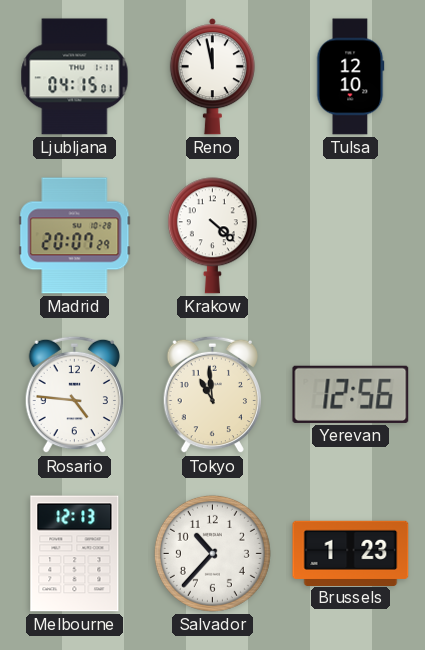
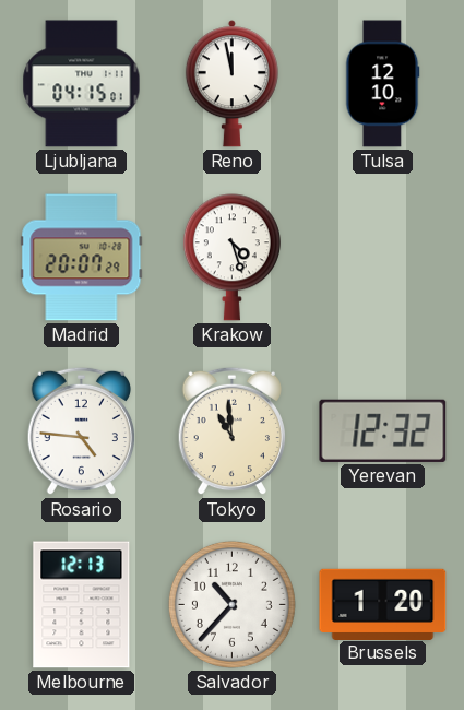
Krakow: 4:22 -> 4:27
Yerevan: 12:56 -> 12:32
Brussels: 1:23 -> 1:20
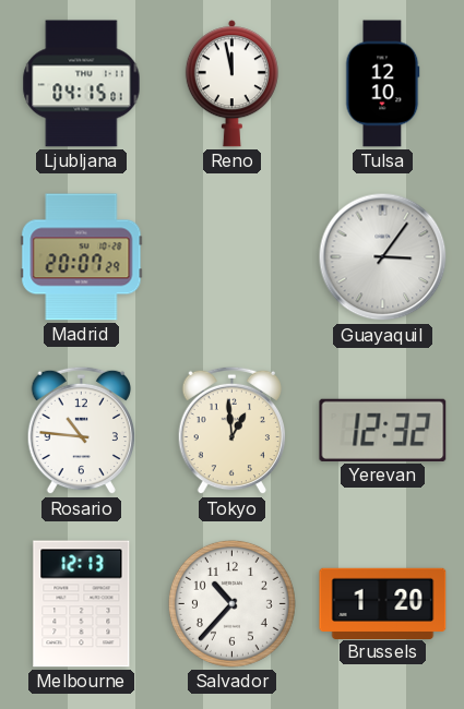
Krakow: 4:27 -> none
Guayaquil: none -> 3:06
Rosario: 4:46 -> 10:46
Tokyo: 10:59 -> 12:59
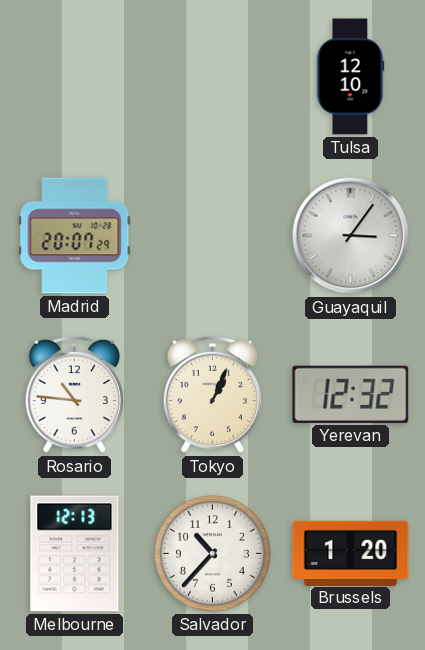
Ljubljana: 04:15 -> none
Reno: 11:58 -> none
Tokyo: 12:59 -> 1:04
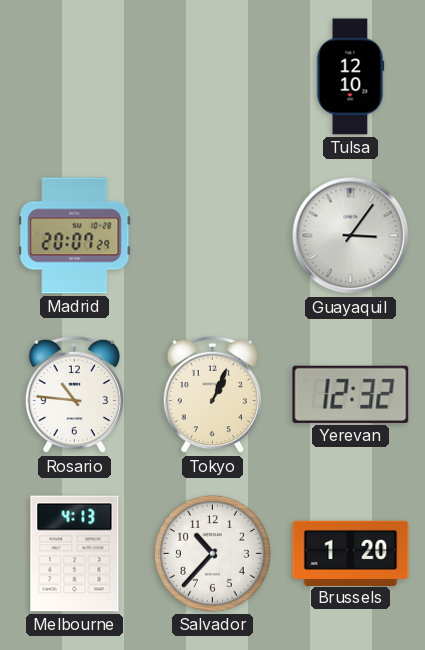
Melbourne: 12:13 -> 4:13
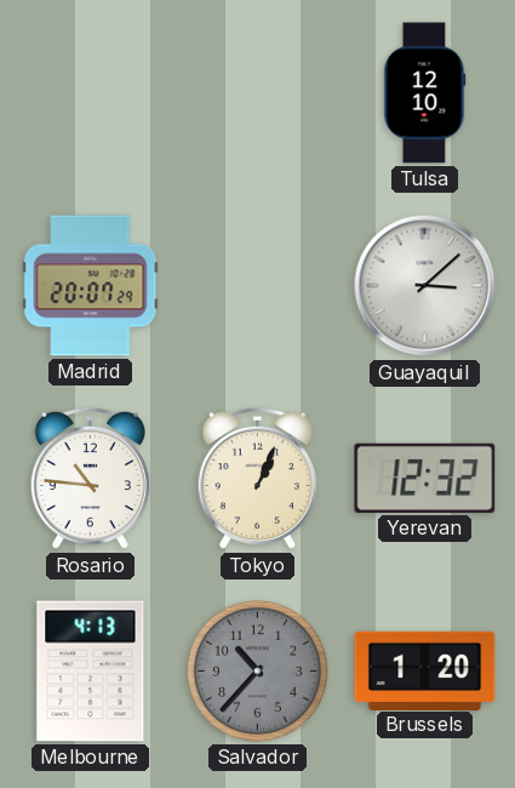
Guayaquil: 3:06 -> 3:08
Salvador dial: white -> grey
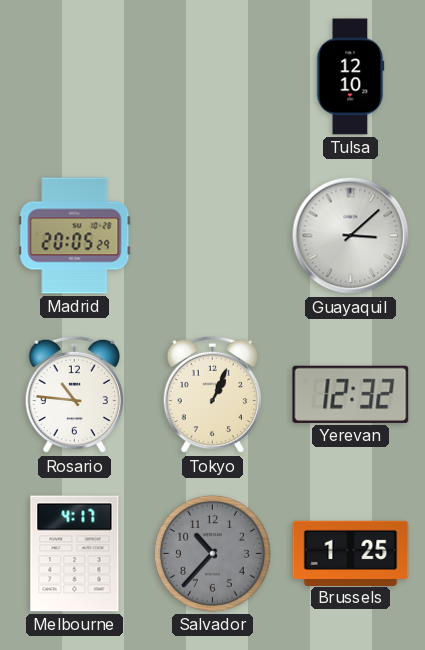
Madrid: 20:07 -> 20:05
Melbourne: 4:13 -> 4:17
Brussels: 1:20 -> 1:25
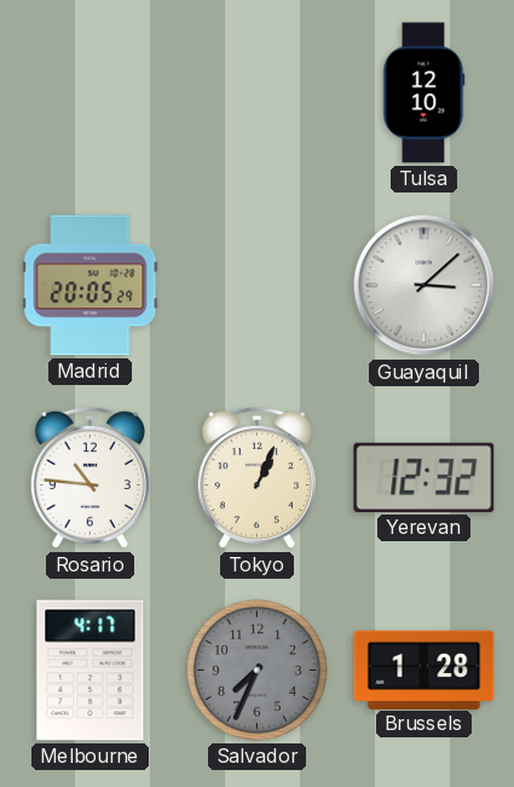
Salvador: 10:37 -> 7:34
Brussels: 1:25 -> 1:28
